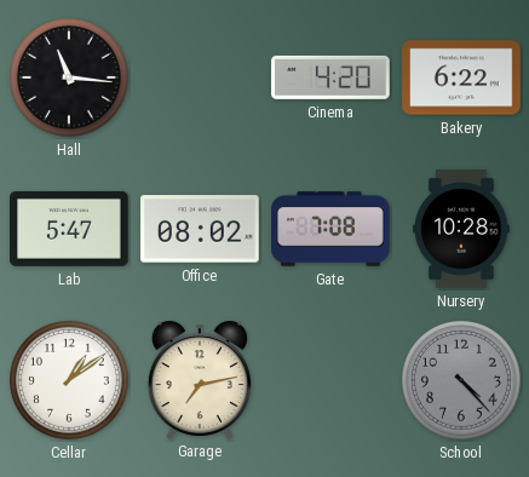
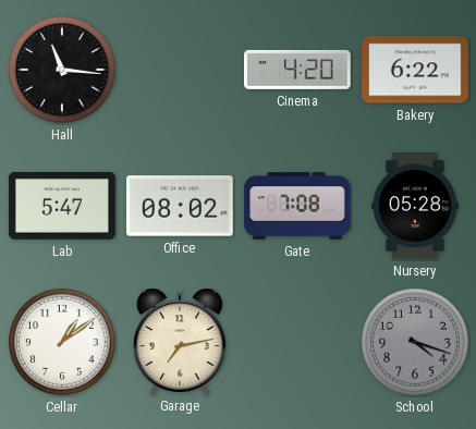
Nursery: 10:28 -> 05:28
School: 4:23 -> 4:18
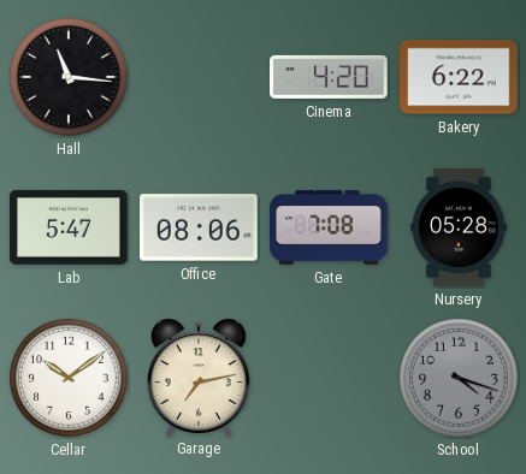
Office: 08:02 -> 08:06
Cellar: 1:09 -> 10:09
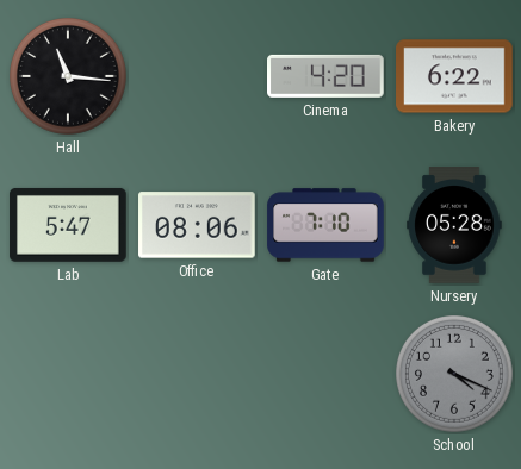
Gate: 7:08 -> 7:10
Cellar: 10:09 -> none
Garage: 7:13 -> none
School: 4:18 -> 4:19
